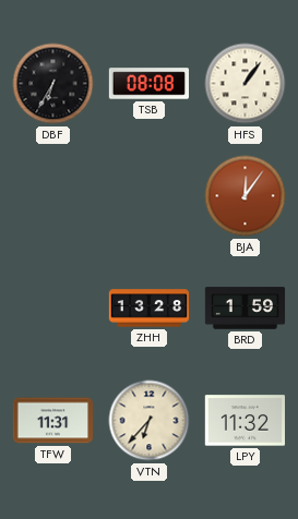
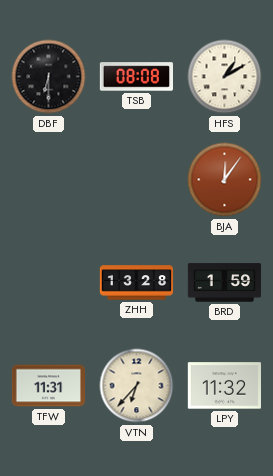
DBF: 6:35 -> 6:30
HFS: 1:06 -> 1:10
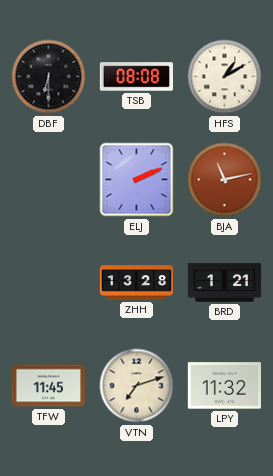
ELJ: none -> 2:11
BJA: 12:06 -> 11:13
BRD: 1:59 -> 1:21
TFW: 11:31 -> 11:45
VTN: 6:37 -> 7:12
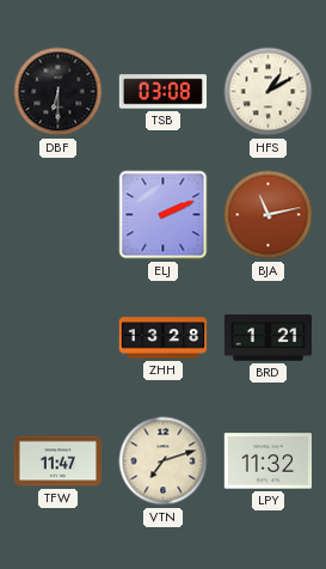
TSB: 08:08 -> 03:08
TFW: 11:45 -> 11:47
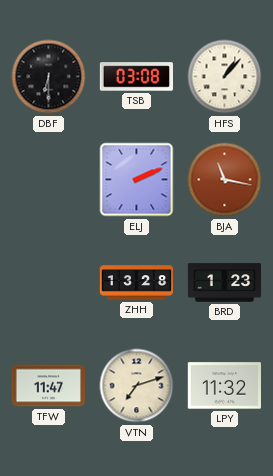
HFS: 1:10 -> 1:07
BJA: 11:13 -> 11:17
BRD: 1:21 -> 1:23
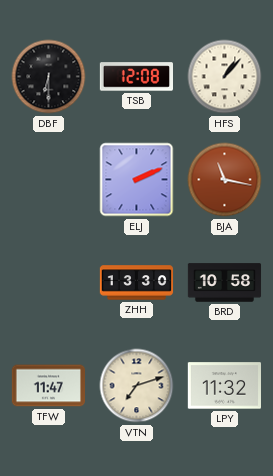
TSB: 03:08 -> 12:08
ZHH: 13:28 -> 13:30
BRD: 1:23 -> 10:58
